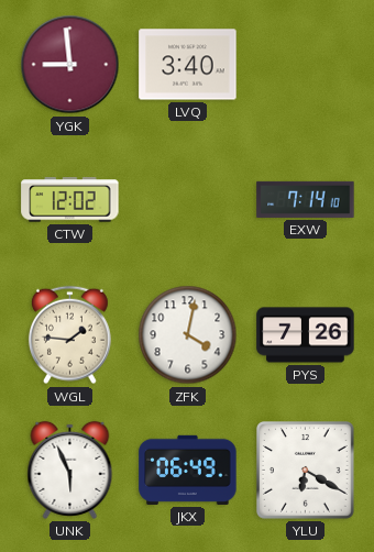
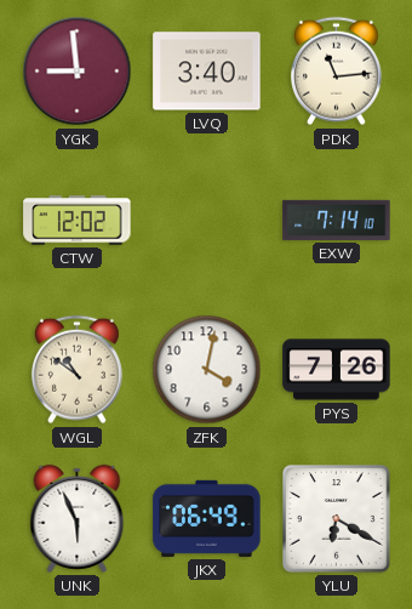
PDK: none -> 11:14
WGL: 1:46 -> 10:51
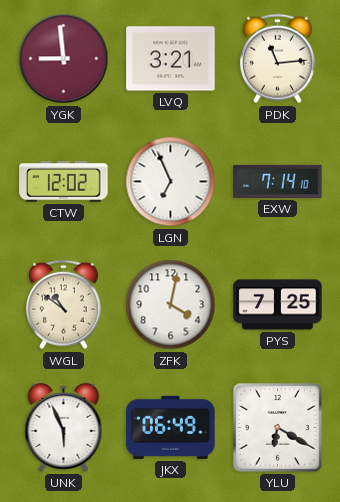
LVQ: 3:40 -> 3:21
LGN: none -> 6:56
PYS: 7:26 -> 7:25
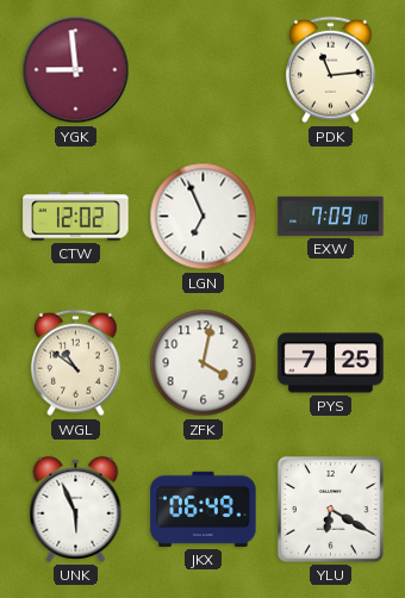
LVQ: 3:21 -> none
EXW: 7:14 -> 7:09
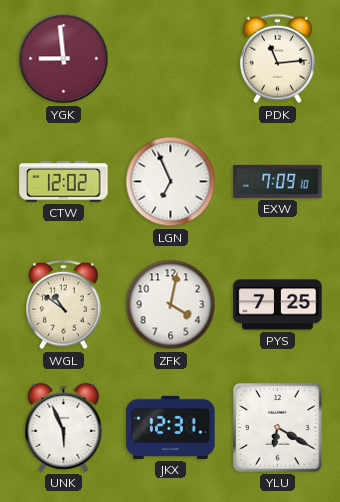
JKX: 06:49 -> 12:31
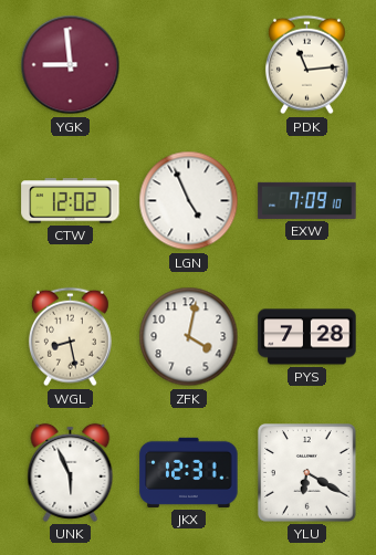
LGN: 6:56 -> 4:56
WGL: 10:51 -> 8:28
PYS: 7:25 -> 7:28
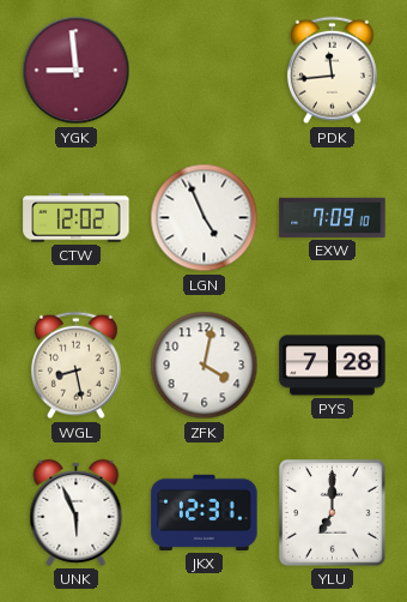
PDK: 11:14 -> 11:44
YLU: 6:20 -> 7:00
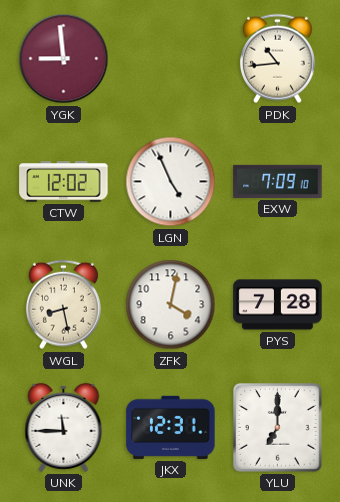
PDK: 11:44 -> 10:44
UNK: 5:56 -> 11:45
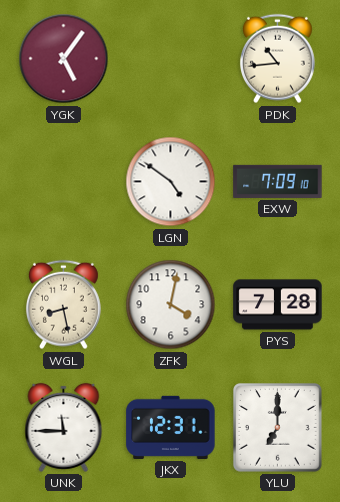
YGK: 8:59 -> 5:06
CTW: 12:02 -> none
LGN: 4:56 -> 4:51
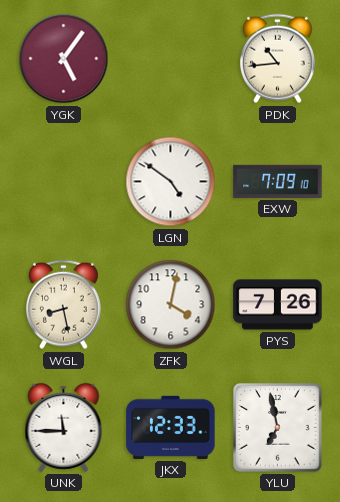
PYS: 7:28 -> 7:26
JKX: 12:31 -> 12:33
YLU: 7:00 -> 6:58
